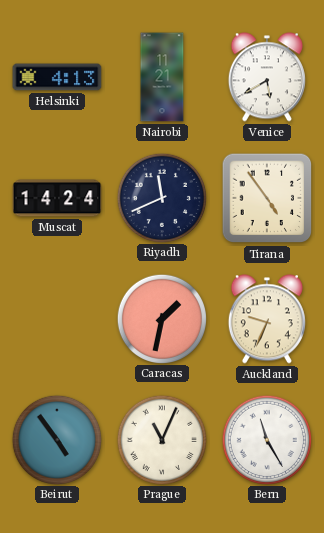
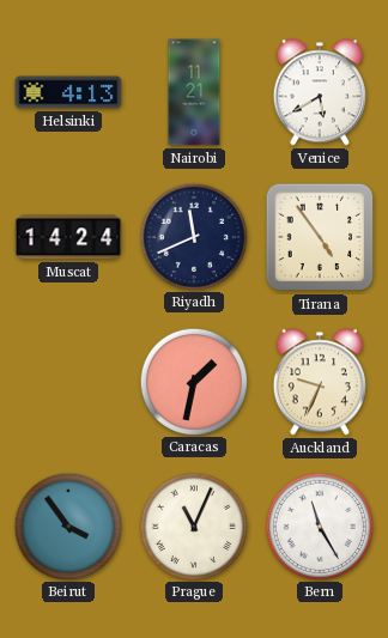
Beirut: 4:54 -> 3:54
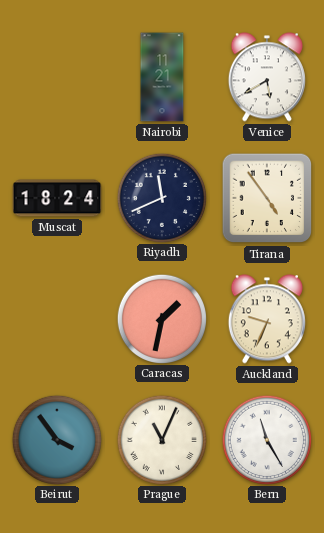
Helsinki: 4:13 -> none
Muscat: 14:24 -> 18:24
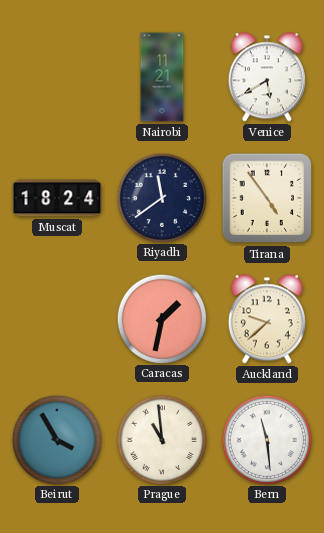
Riyadh: 11:41 -> 11:39
Auckland: 9:34 -> 9:38
Beirut: 3:54 -> 3:55
Prague: 11:04 -> 10:59
Bern: 11:25 -> 11:29
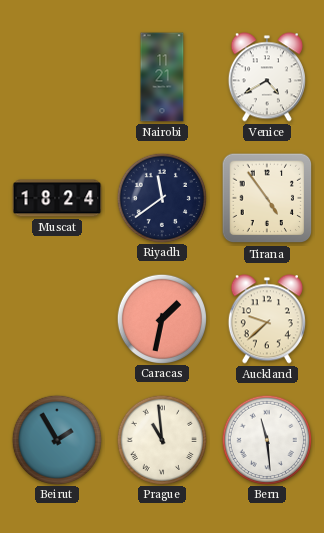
Venice: 5:40 -> 4:40
Beirut: 3:55 -> 1:55
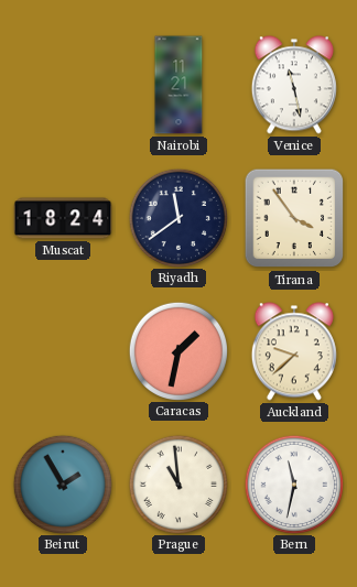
Venice: 4:40 -> 11:28
Tirana: 4:54 -> 3:54
Bern: 11:29 -> 11:32
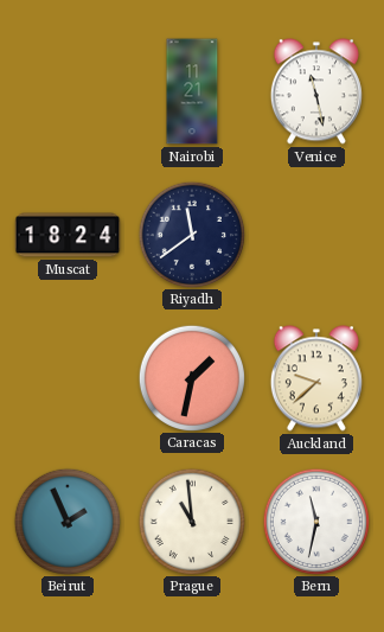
Tirana: 3:54 -> none
Beirut: 1:55 -> 1:56
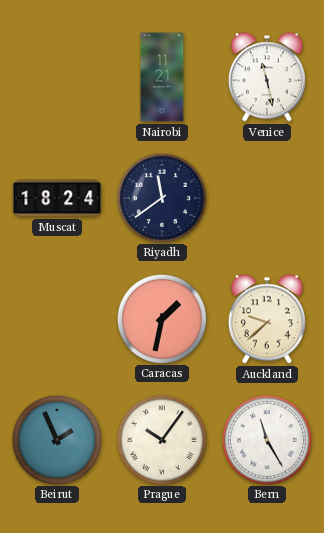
Prague: 10:59 -> 10:06
Bern: 11:32 -> 11:25
